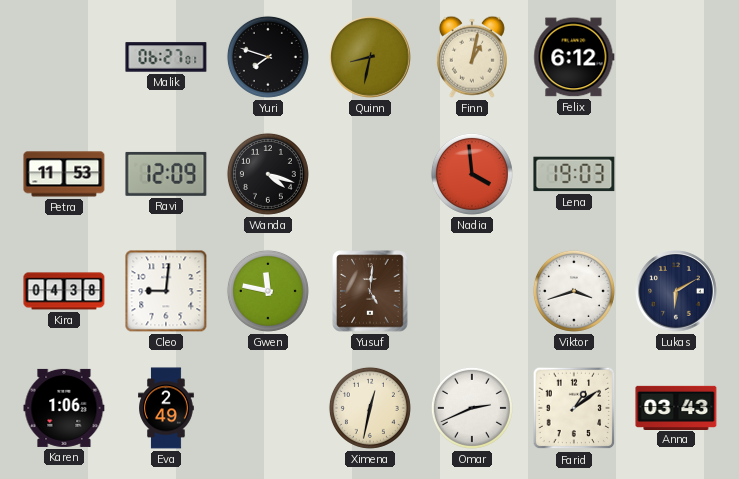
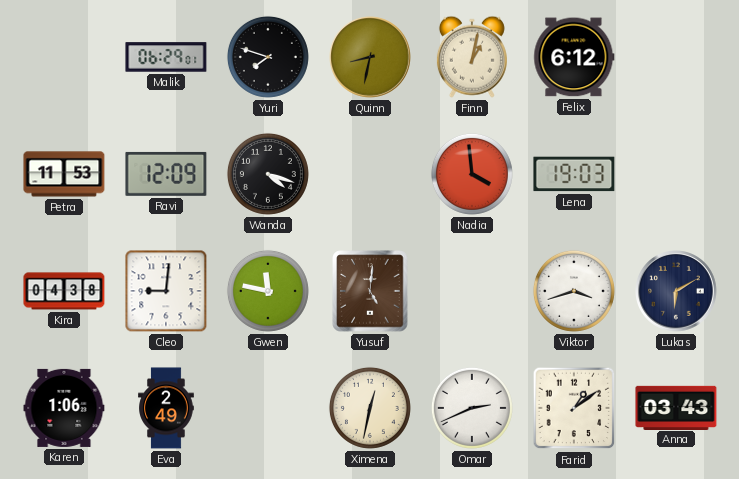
Malik: 06:27 -> 06:29
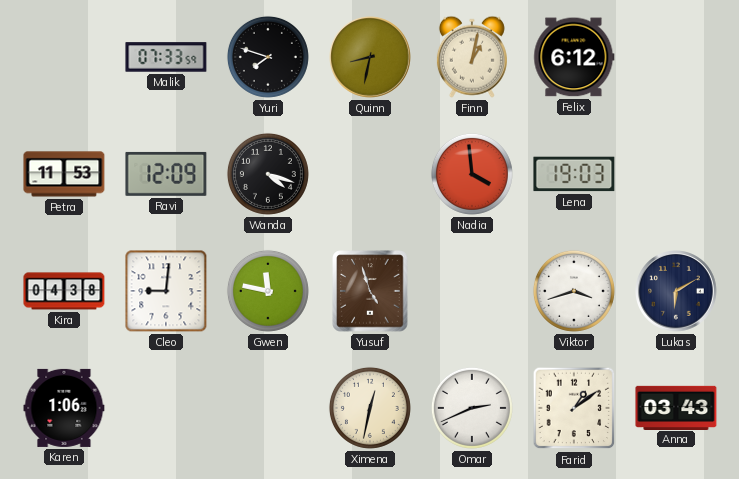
Malik: 06:29 -> 07:33
Yusuf: 5:01 -> 4:57
Eva: 2:49 -> none
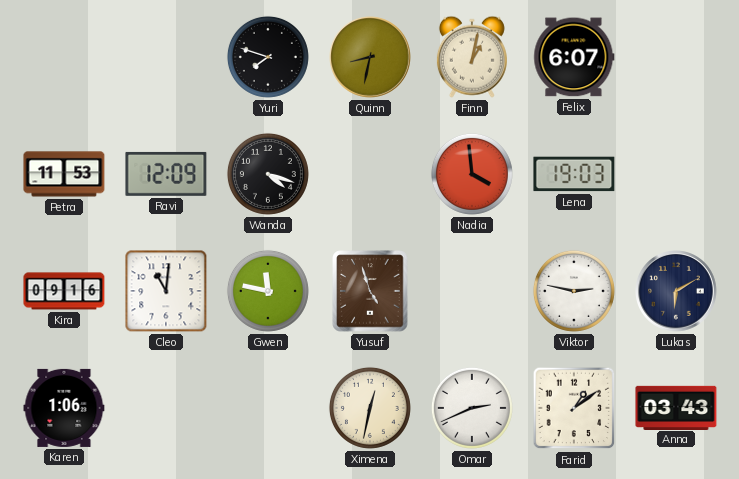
Malik: 07:33 -> none
Felix: 6:12 -> 6:07
Kira: 04:38 -> 09:16
Cleo: 9:01 -> 11:01
Viktor: 3:42 -> 2:47
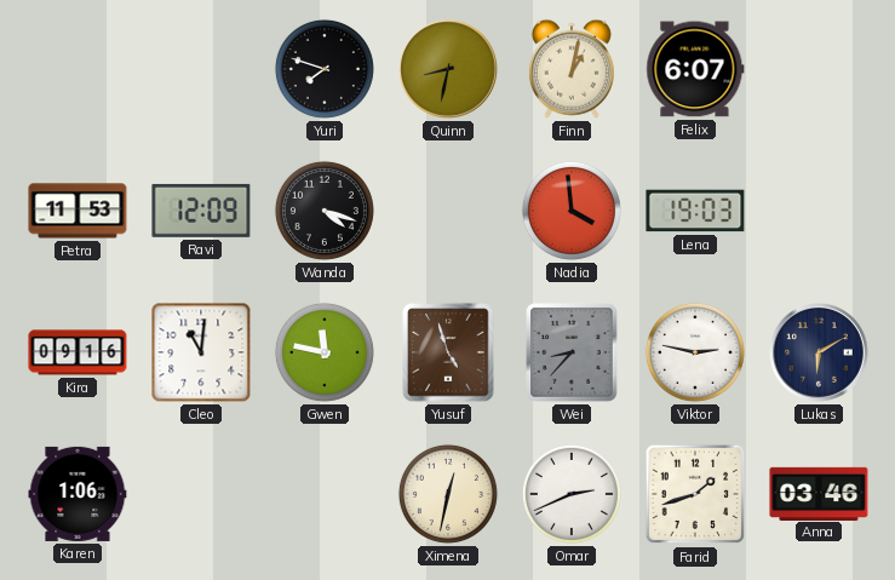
Wei: none -> 8:37
Farid: 1:09 -> 1:42
Anna: 03:43 -> 03:46
